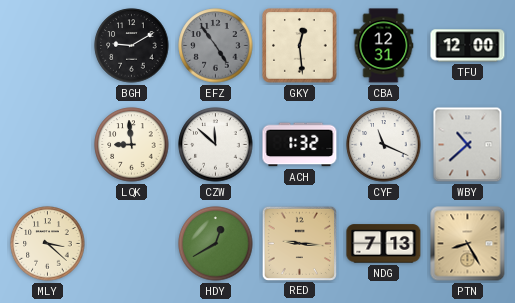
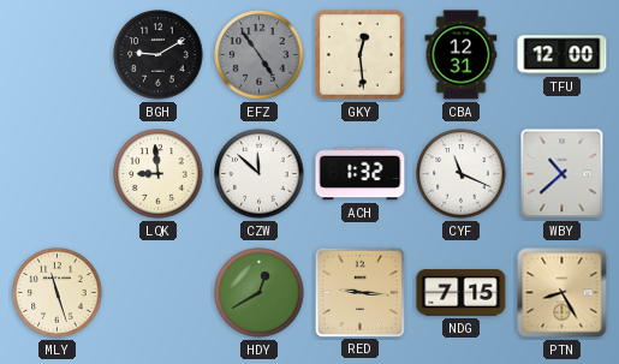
MLY: 3:22 -> 11:27
NDG: 7:13 -> 7:15
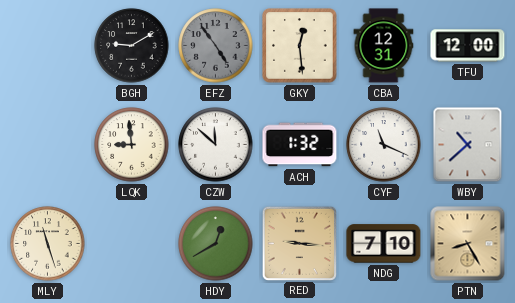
NDG: 7:15 -> 7:10
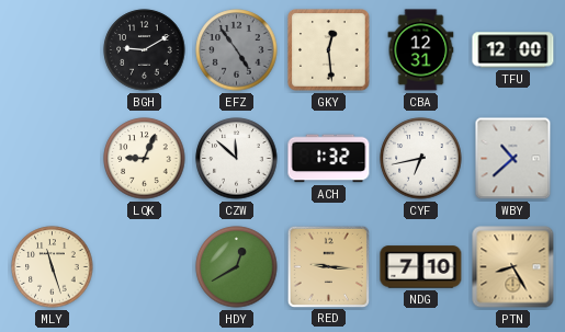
LQK: 8:59 -> 9:04
CYF: 11:19 -> 6:43
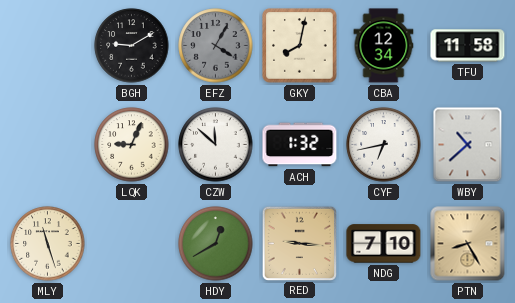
EFZ: 4:54 -> 4:05
GKY: 12:29 -> 8:02
CBA: 12:31 -> 12:34
TFU: 12:00 -> 11:58
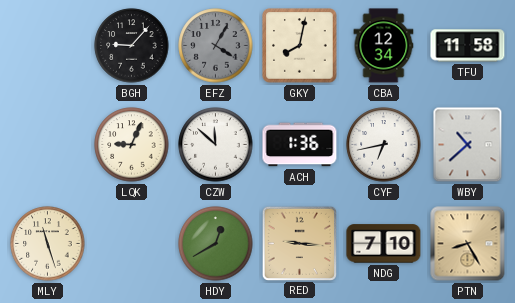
BGH: 9:10 -> 9:07
ACH: 1:32 -> 1:36
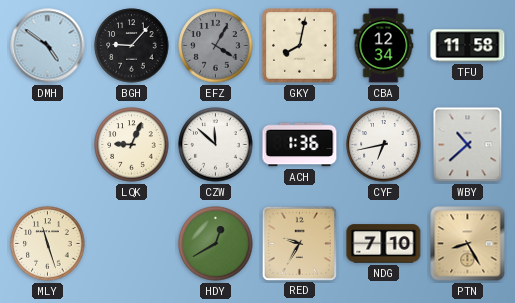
DMH: none -> 4:51
RED: 9:16 -> 9:35
